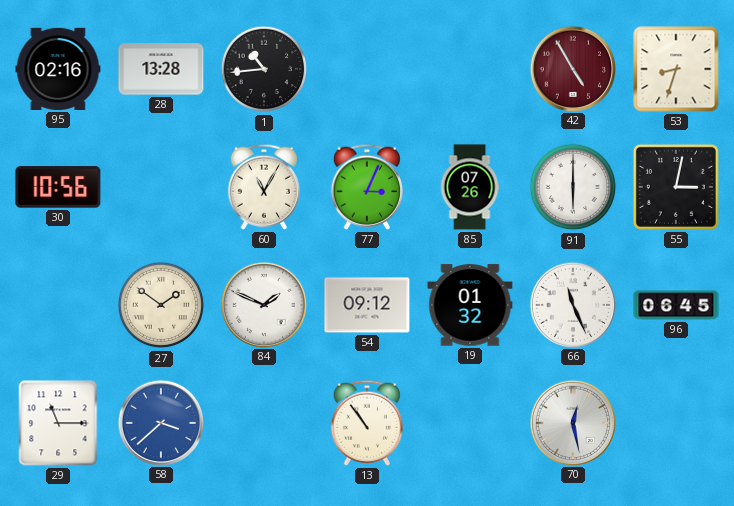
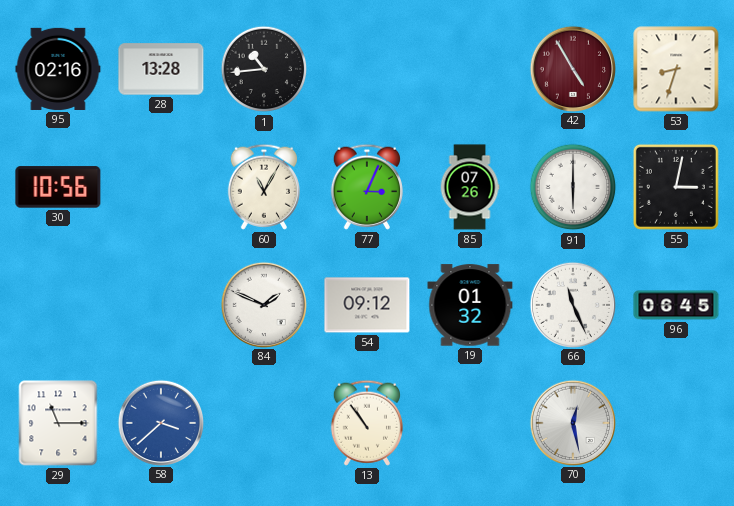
27: 1:51 -> none
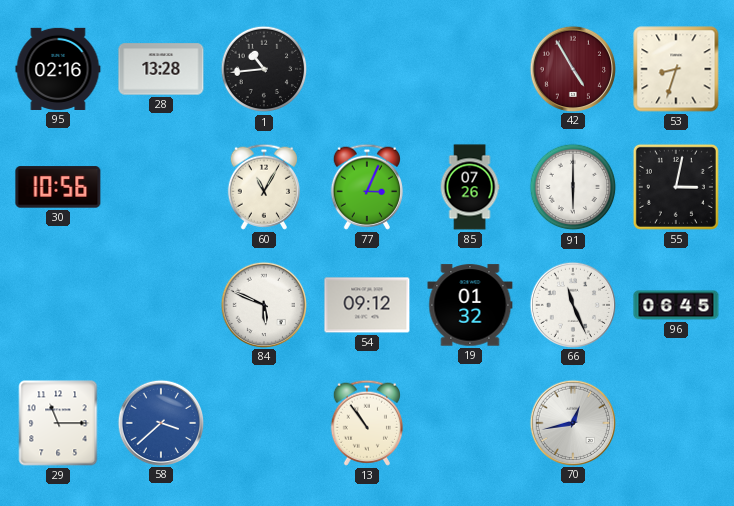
84: 1:49 -> 5:49
70: 12:28 -> 12:43
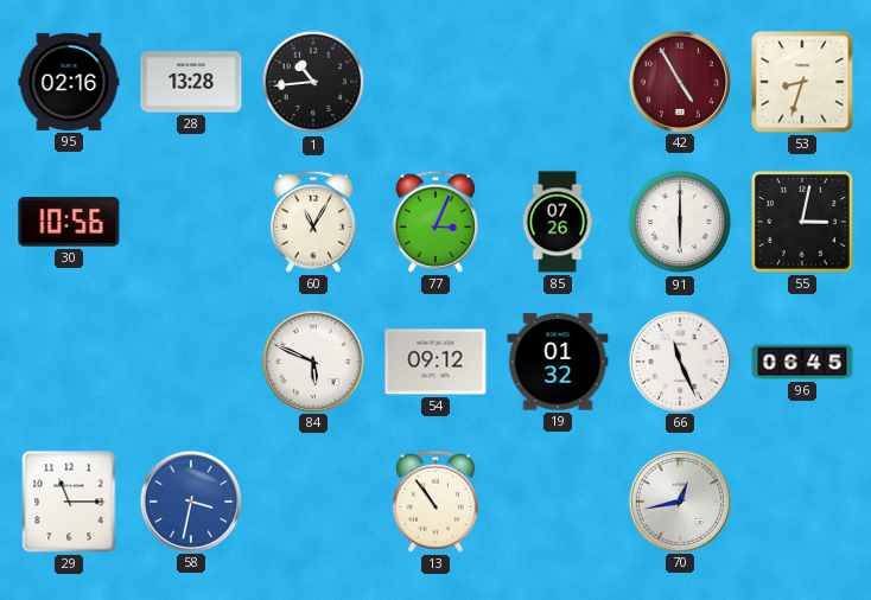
58: 3:38 -> 3:32
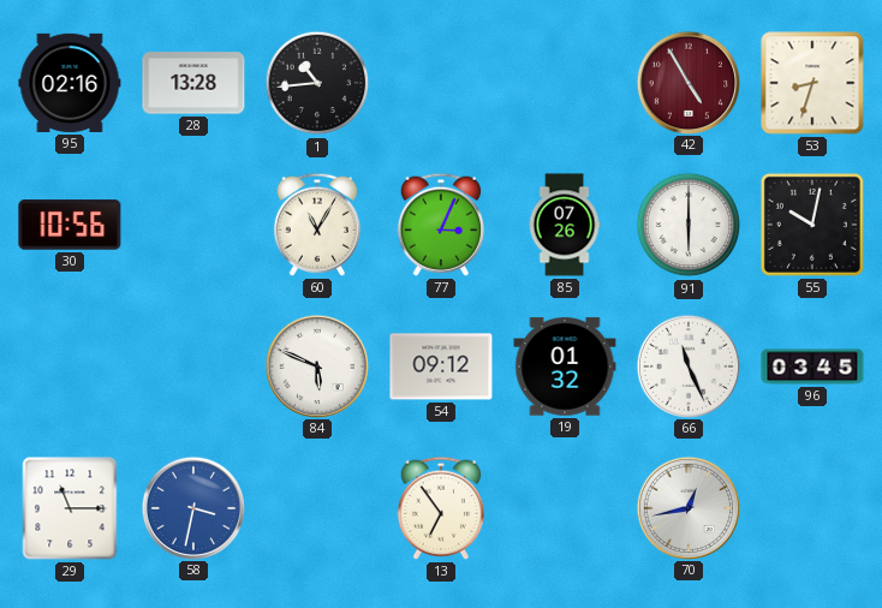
55: 3:02 -> 10:02
96: 06:45 -> 03:45
13: 10:54 -> 6:54
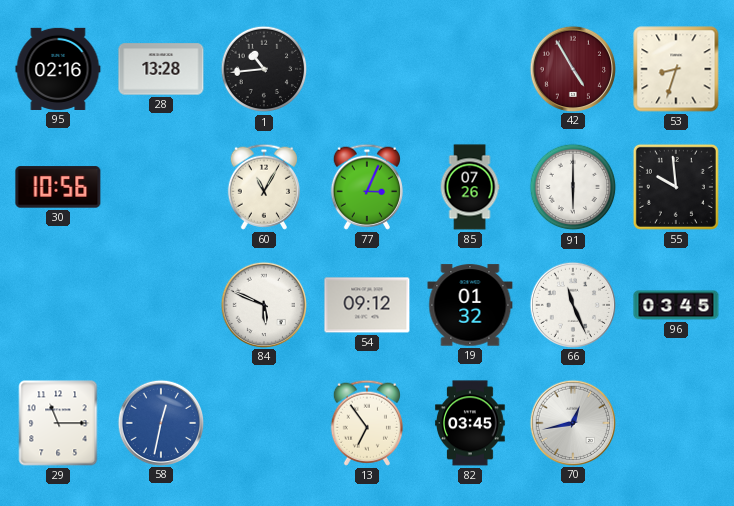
55: 10:02 -> 9:59
58: 3:32 -> 12:32
82: none -> 03:45
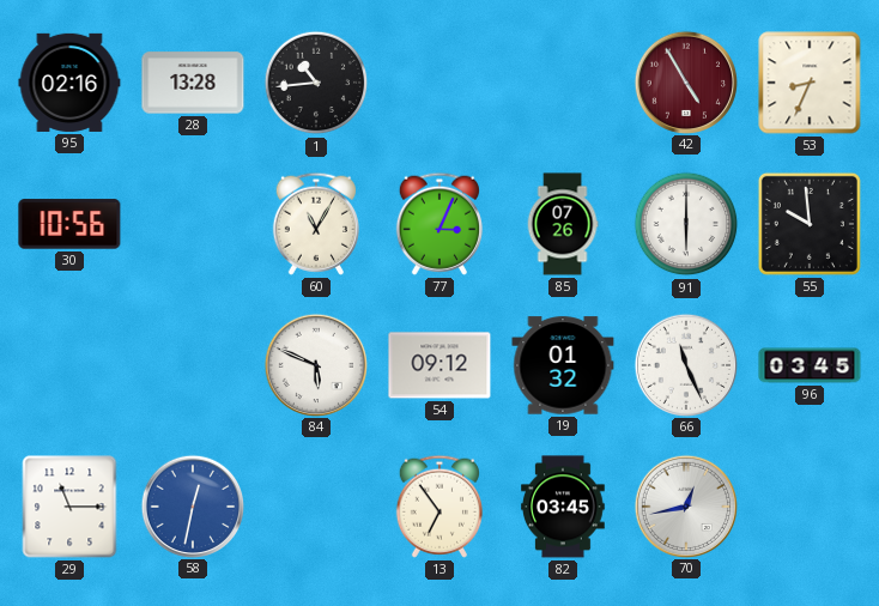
53: 8:33 -> 8:34
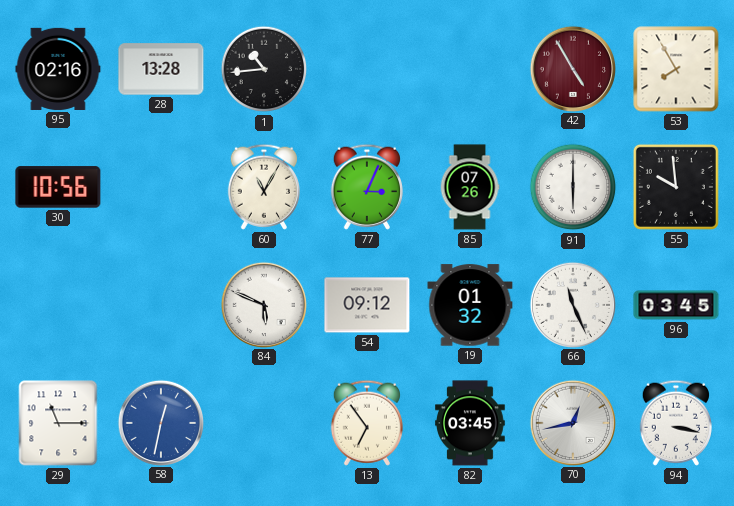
53: 8:34 -> 7:55
94: none -> 3:17
